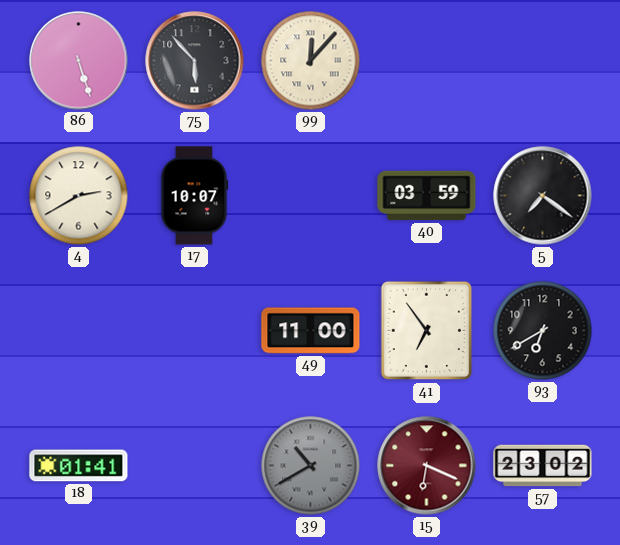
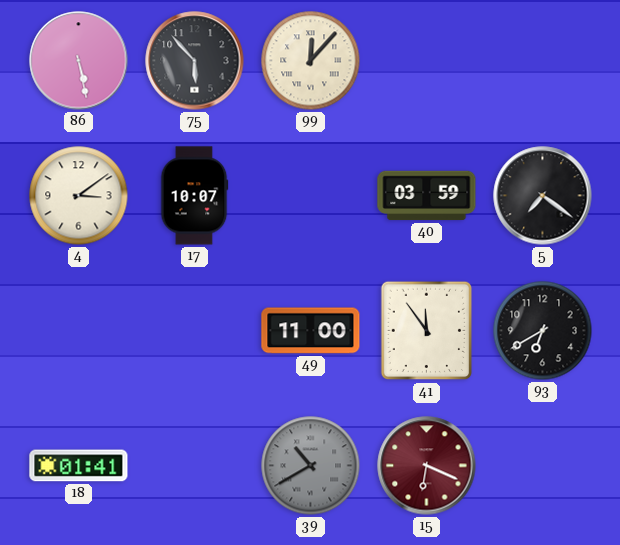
86: 5:27 -> 5:28
4: 2:40 -> 3:09
41: 6:54 -> 11:54
57: 23:02 -> none
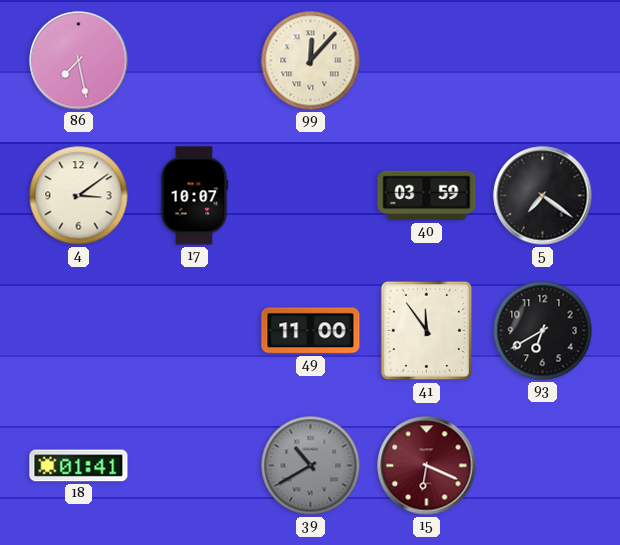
86: 5:28 -> 7:28
75: 5:53 -> none
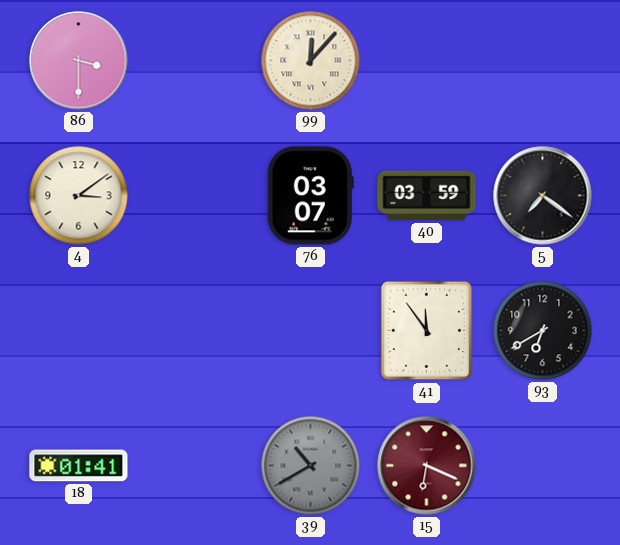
86: 7:28 -> 3:30
17: 10:07 -> none
76: none -> 03:07
49: 11:00 -> none
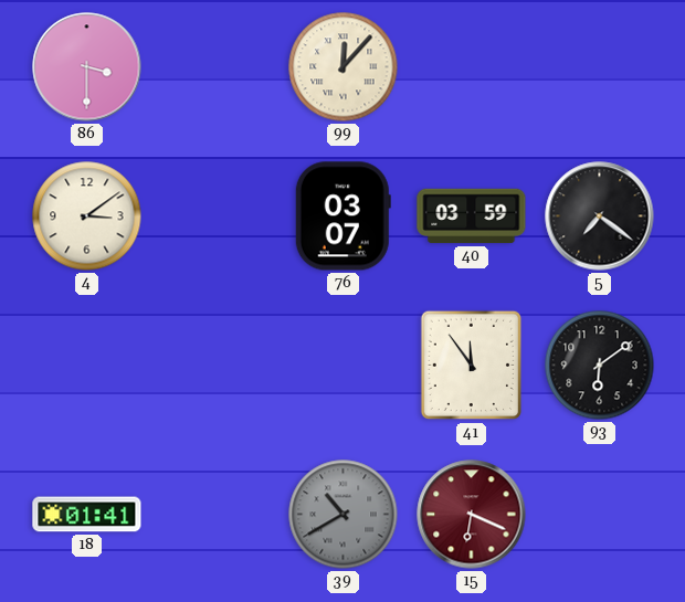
93: 6:40 -> 6:09
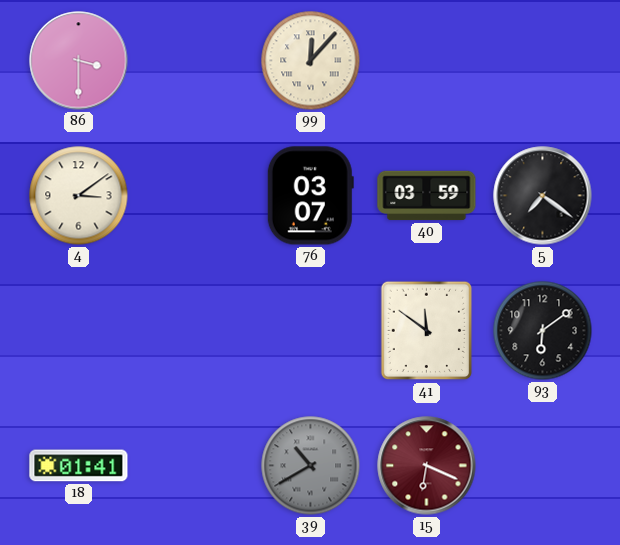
41: 11:54 -> 11:51
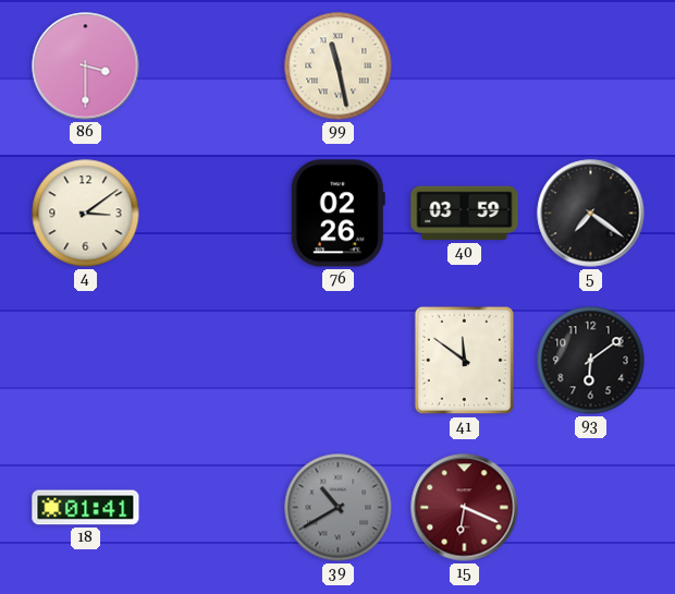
99: 12:07 -> 11:28
76: 03:07 -> 02:26
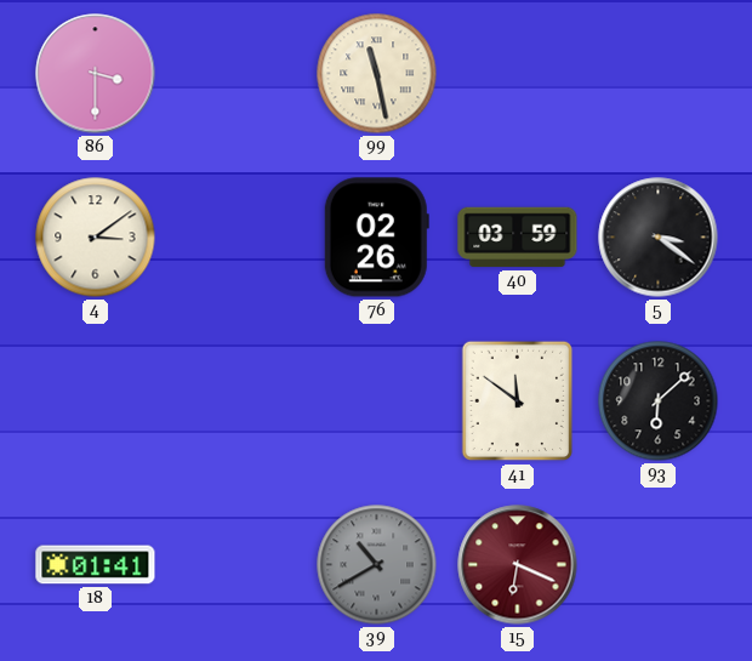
5: 7:21 -> 3:21
93: 6:09 -> 6:08
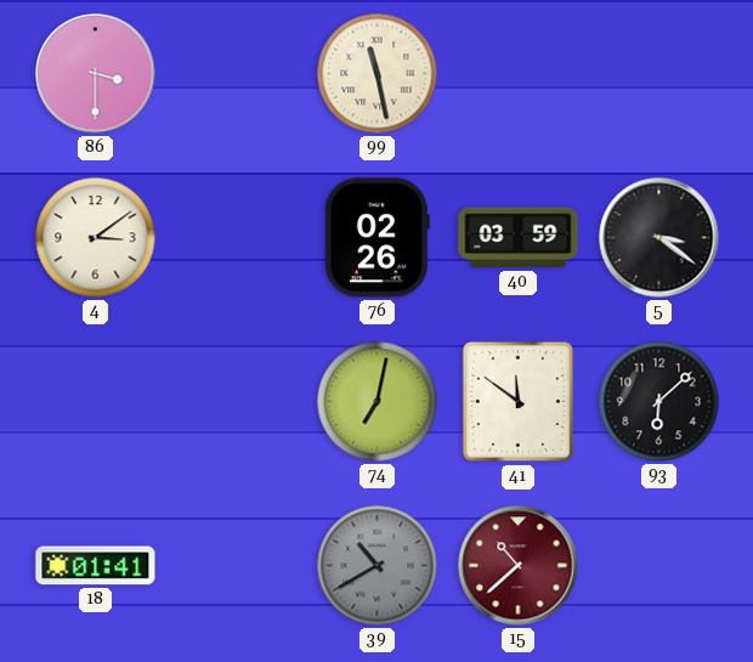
74: none -> 7:02
15: 6:19 -> 10:38
